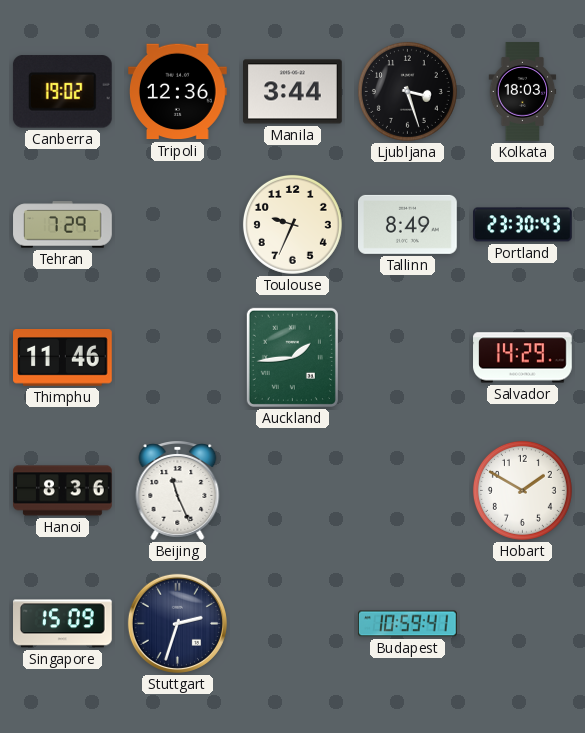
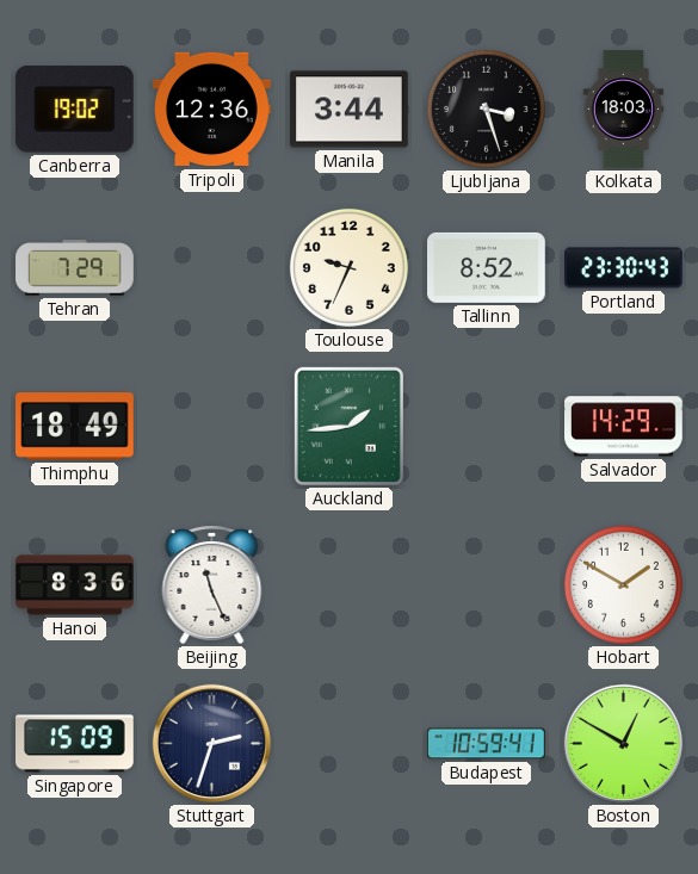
Tallinn: 8:49 -> 8:52
Thimphu: 11:46 -> 18:49
Boston: none -> 12:50
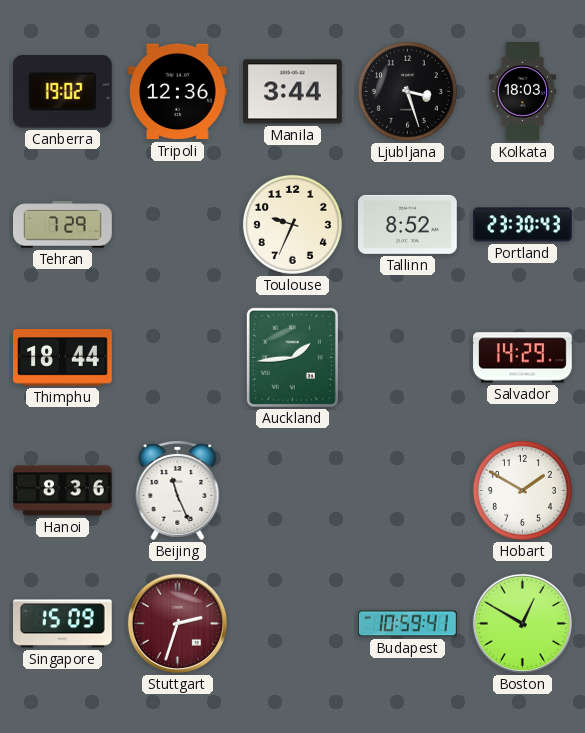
Thimphu: 18:49 -> 18:44
Stuttgart dial: navy -> burgundy
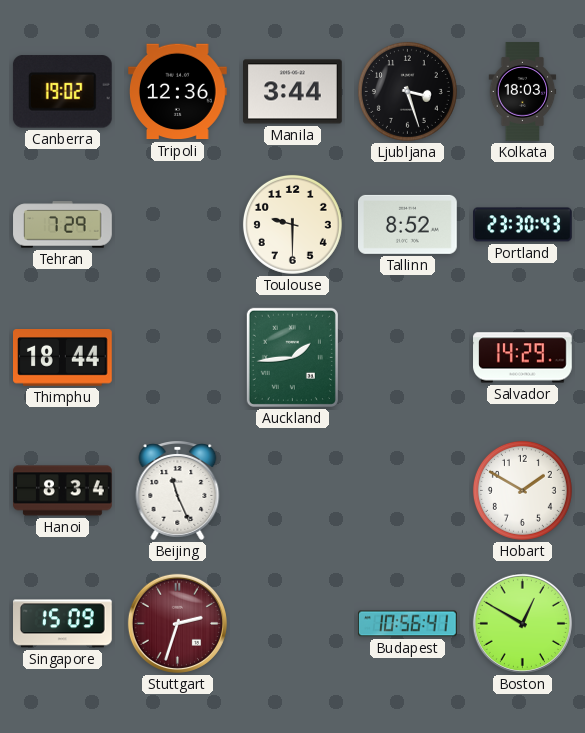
Toulouse: 9:34 -> 9:30
Hanoi: 8:36 -> 8:34
Budapest: 10:59 -> 10:56
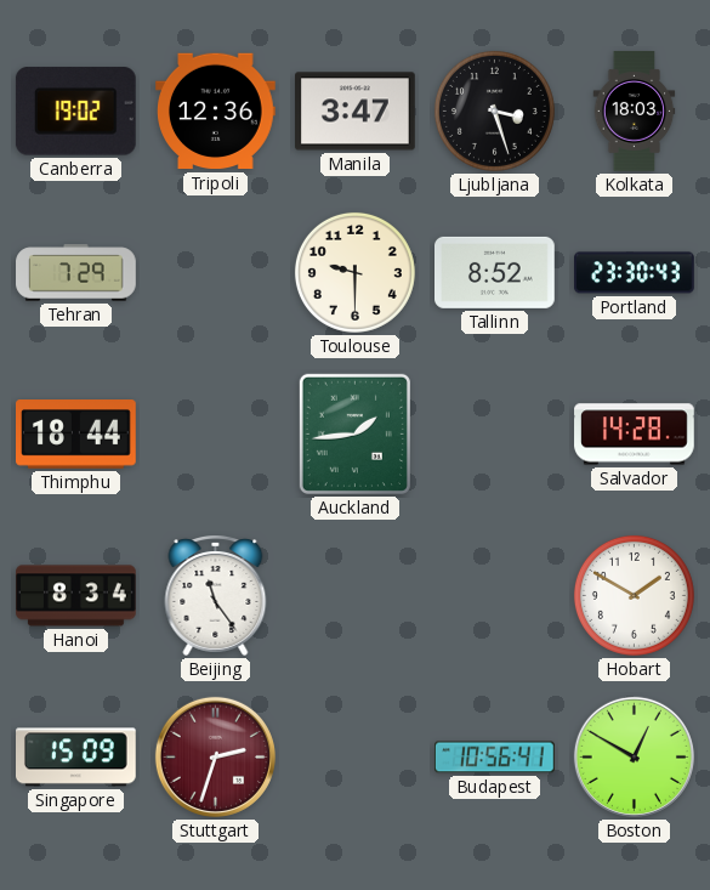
Manila: 3:44 -> 3:47
Salvador: 14:29 -> 14:28
Beijing: 11:26 -> 11:24
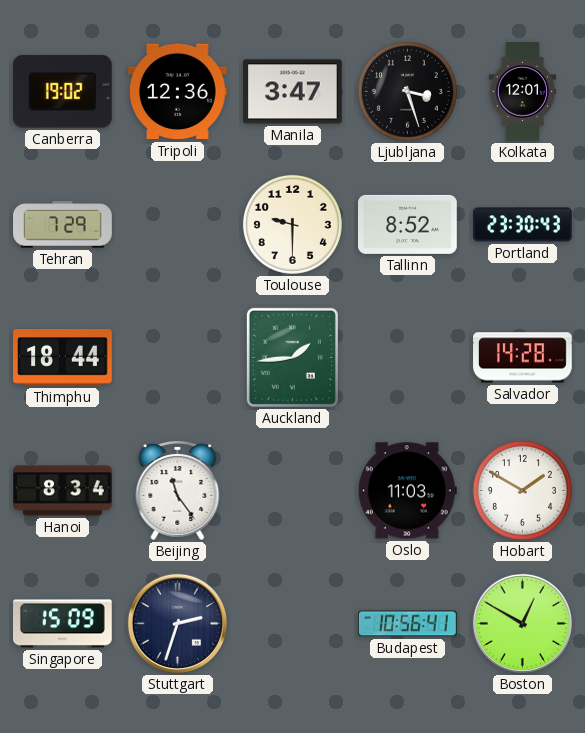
Kolkata: 18:03 -> 12:01
Oslo: none -> 11:03
Stuttgart dial: burgundy -> navy
